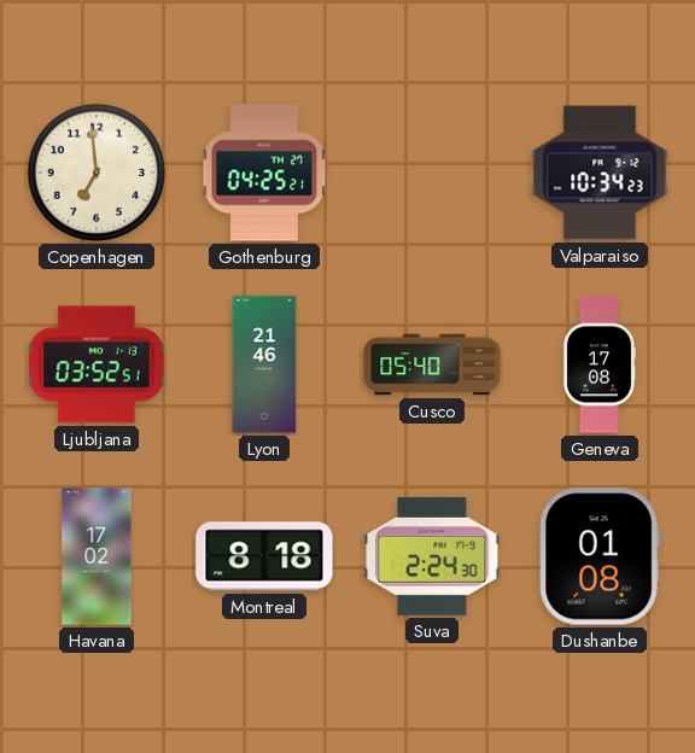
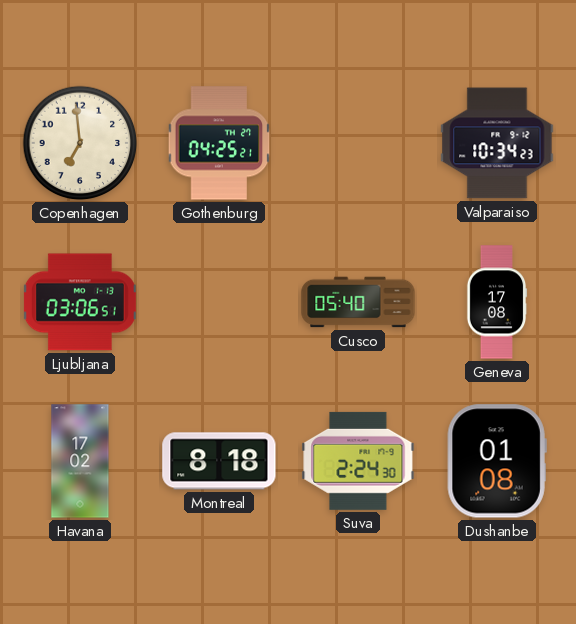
Ljubljana: 03:52 -> 03:06
Lyon: 21:46 -> none
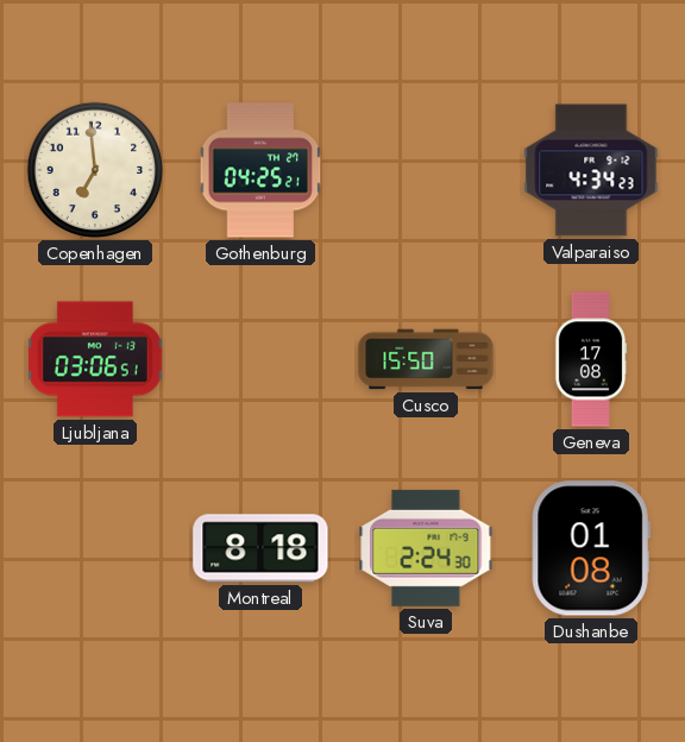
Valparaiso: 10:34 -> 4:34
Cusco: 05:40 -> 15:50
Havana: 17:02 -> none
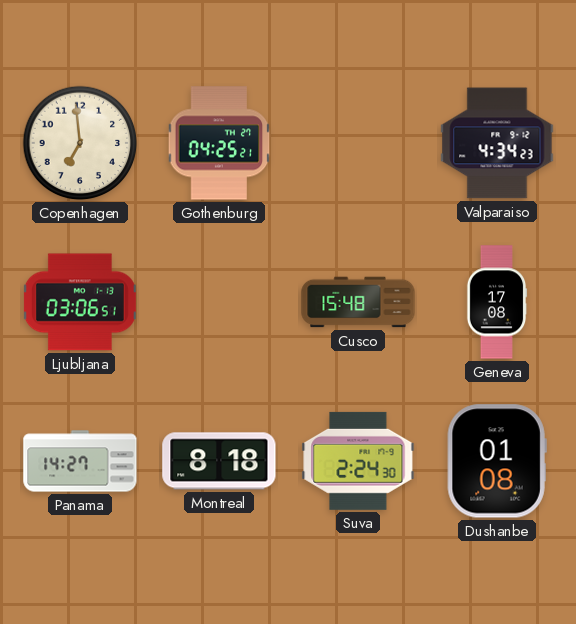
Cusco: 15:50 -> 15:48
Panama: none -> 14:27
